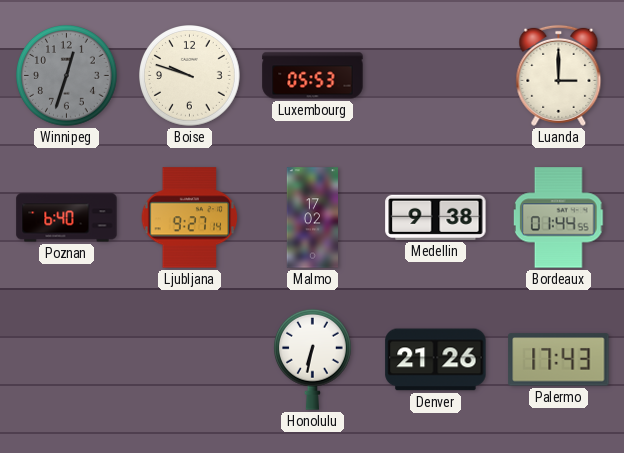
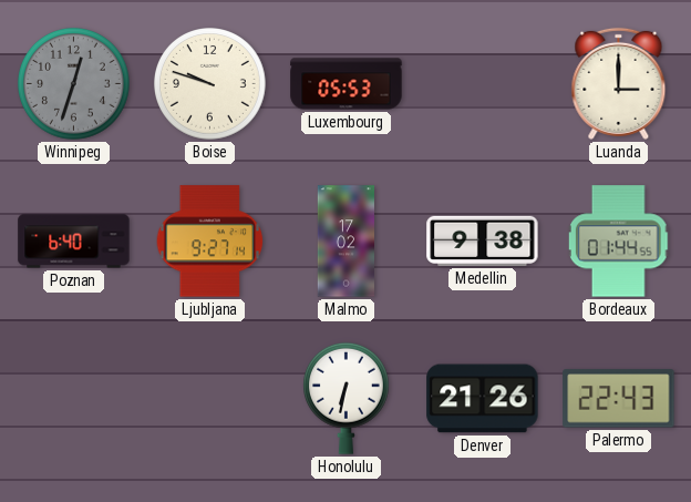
Palermo: 17:43 -> 22:43
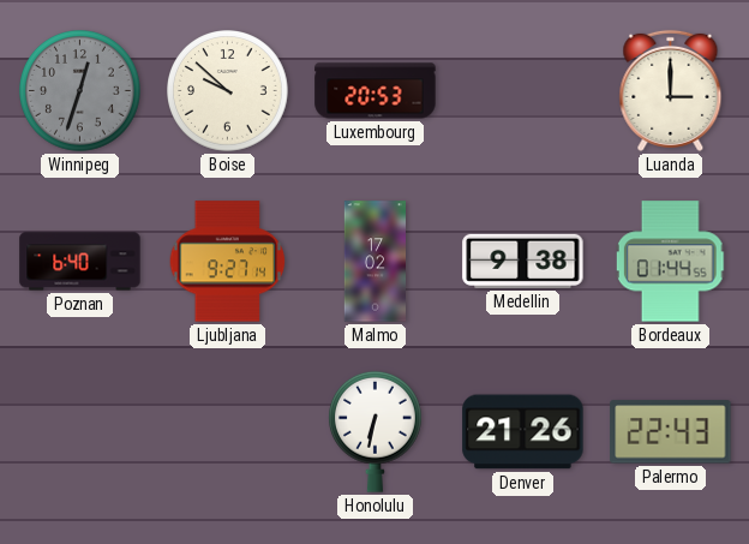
Boise: 9:48 -> 9:52
Luxembourg: 05:53 -> 20:53
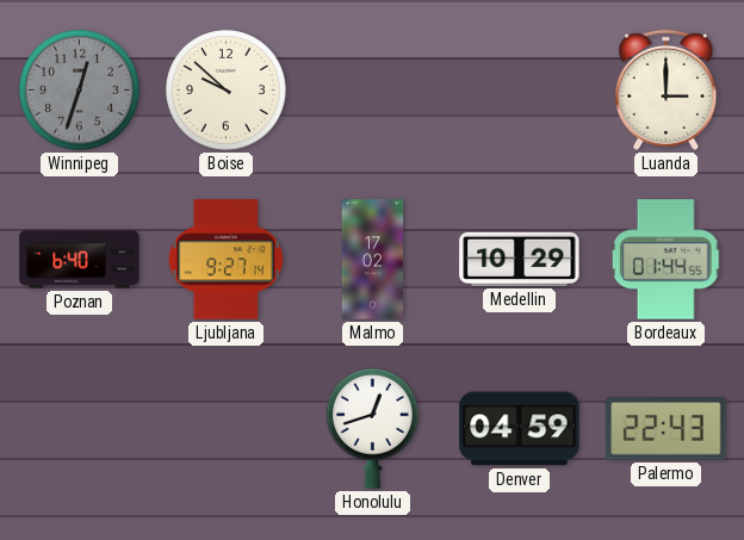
Luxembourg: 20:53 -> none
Medellin: 9:38 -> 10:29
Honolulu: 6:32 -> 12:42
Denver: 21:26 -> 04:59
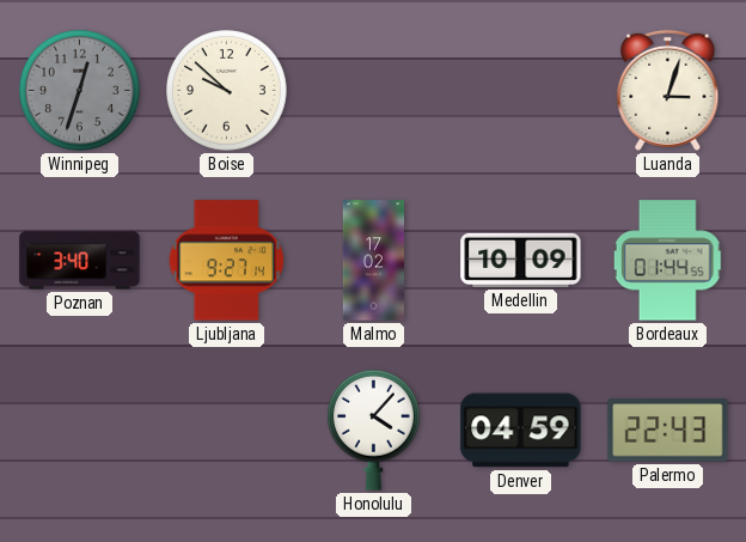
Luanda: 3:00 -> 3:03
Poznan: 6:40 -> 3:40
Medellin: 10:29 -> 10:09
Honolulu: 12:42 -> 4:07
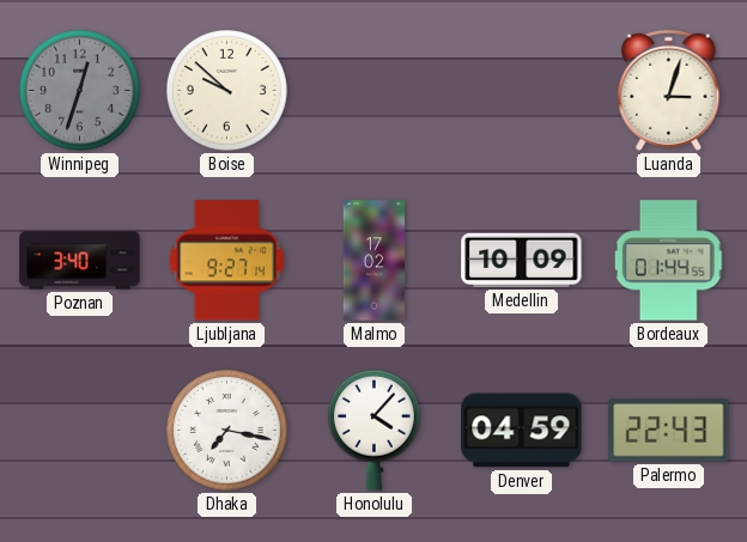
Dhaka: none -> 7:17
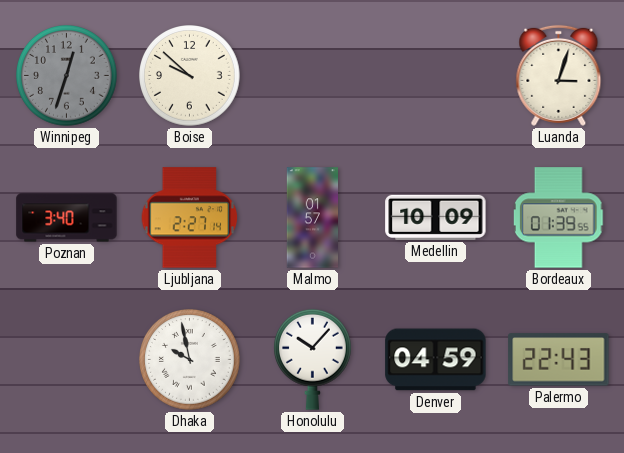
Ljubljana: 9:27 -> 2:27
Malmo: 17:02 -> 01:57
Bordeaux: 01:44 -> 01:39
Dhaka: 7:17 -> 9:58
Honolulu: 4:07 -> 10:07
